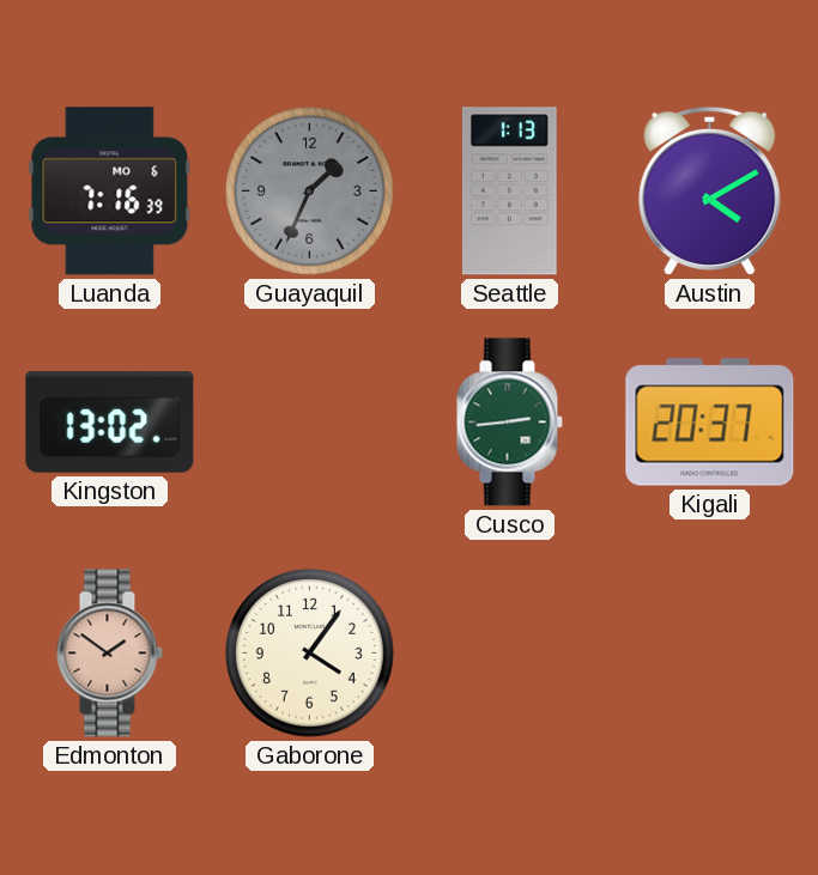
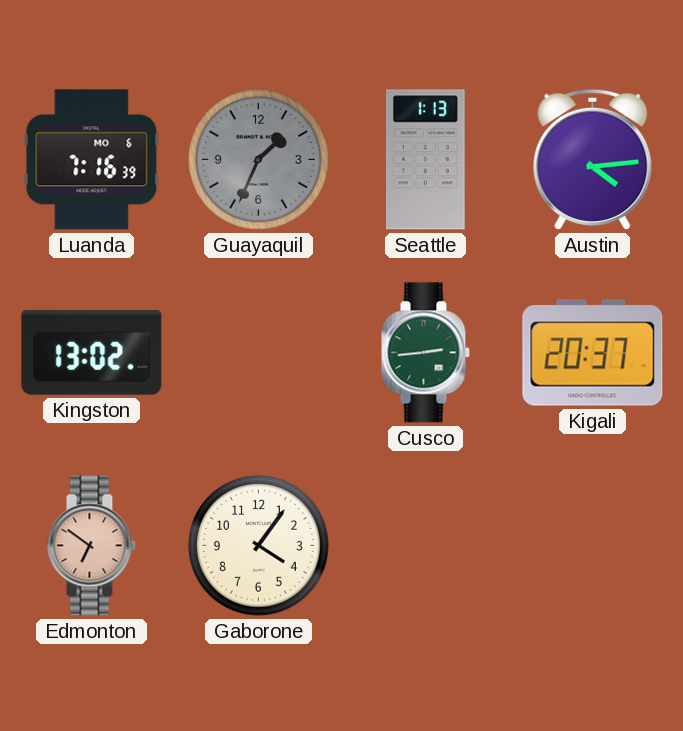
Austin: 4:10 -> 4:14
Edmonton: 1:51 -> 6:51
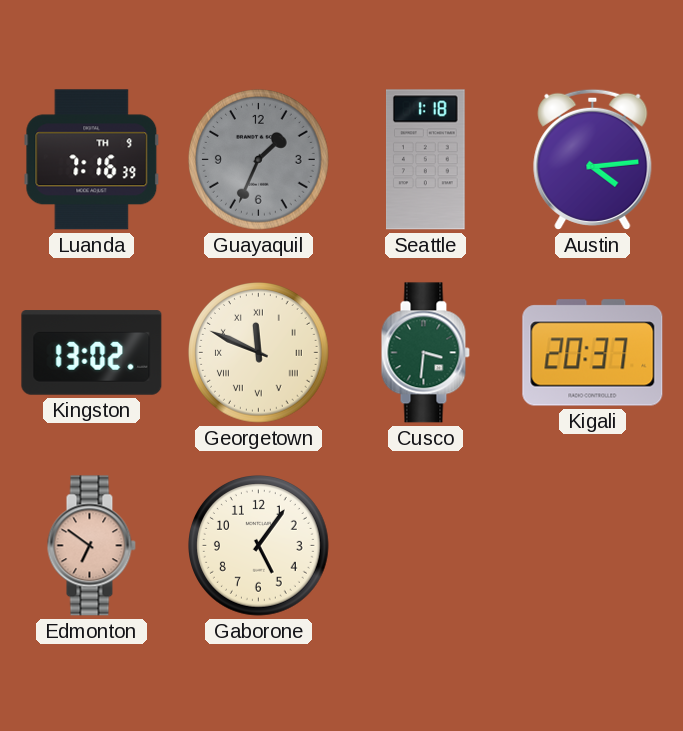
Luanda date: MO 6 -> TH 9
Seattle: 1:13 -> 1:18
Georgetown: none -> 11:49
Cusco: 2:44 -> 3:31
Gaborone: 4:06 -> 5:06
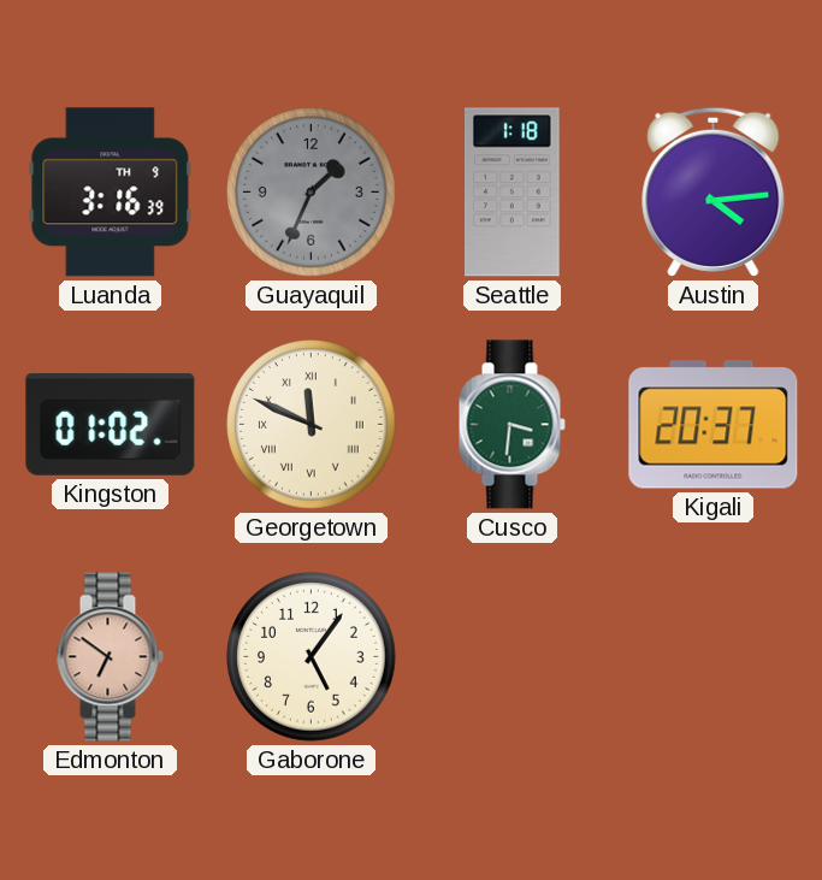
Luanda: 7:16 -> 3:16
Kingston: 13:02 -> 01:02
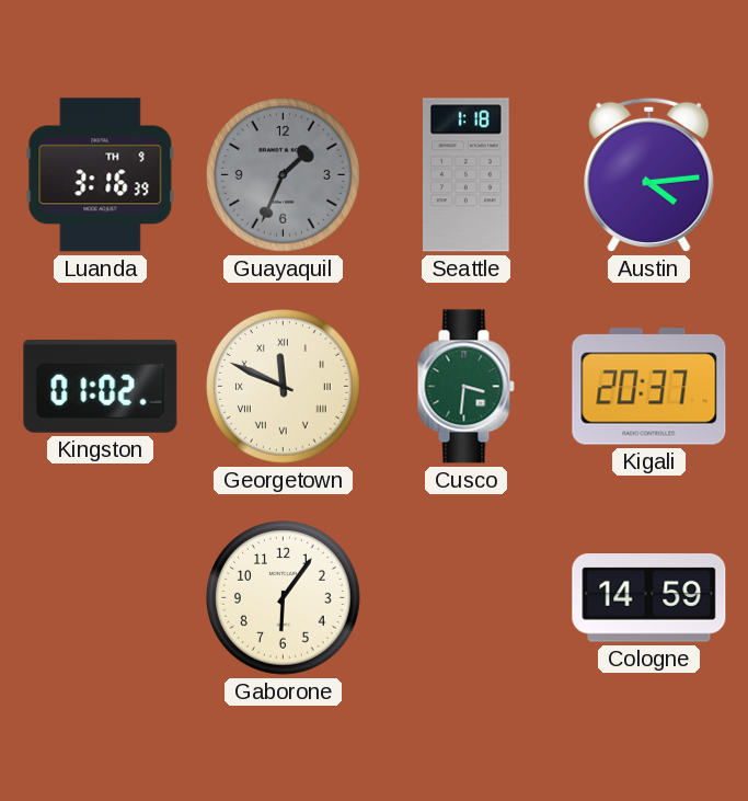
Edmonton: 6:51 -> none
Gaborone: 5:06 -> 6:06
Cologne: none -> 14:59
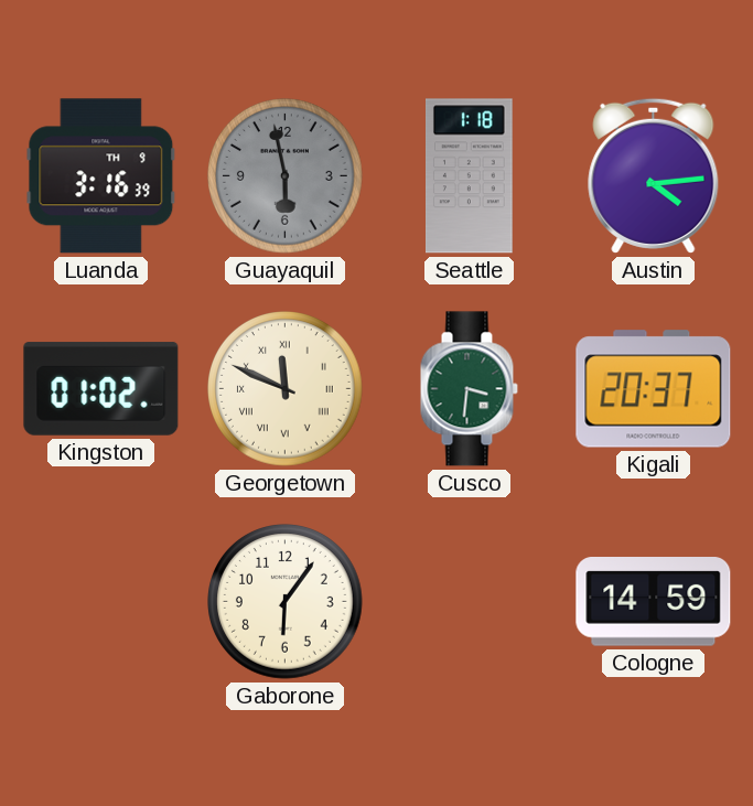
Guayaquil: 1:34 -> 5:58
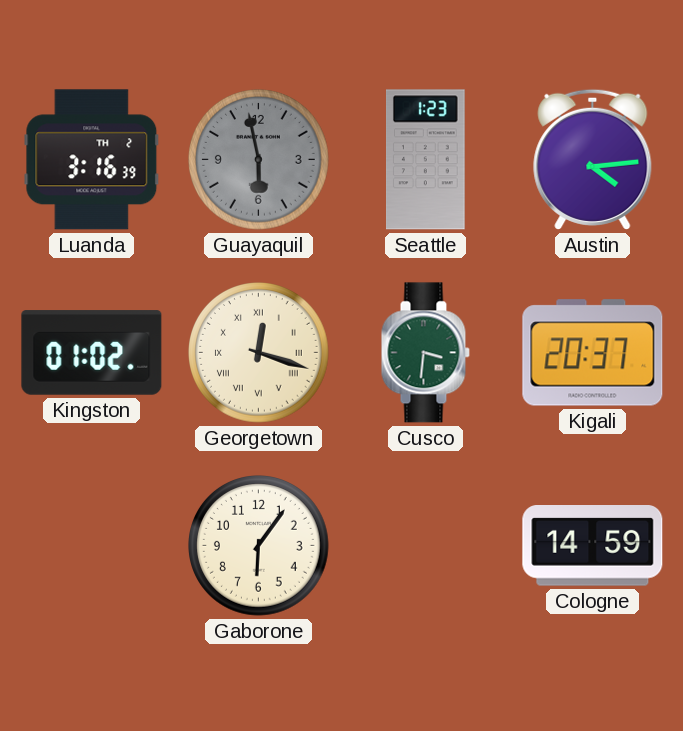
Luanda date: TH 9 -> TH 2
Seattle: 1:18 -> 1:23
Georgetown: 11:49 -> 12:18
